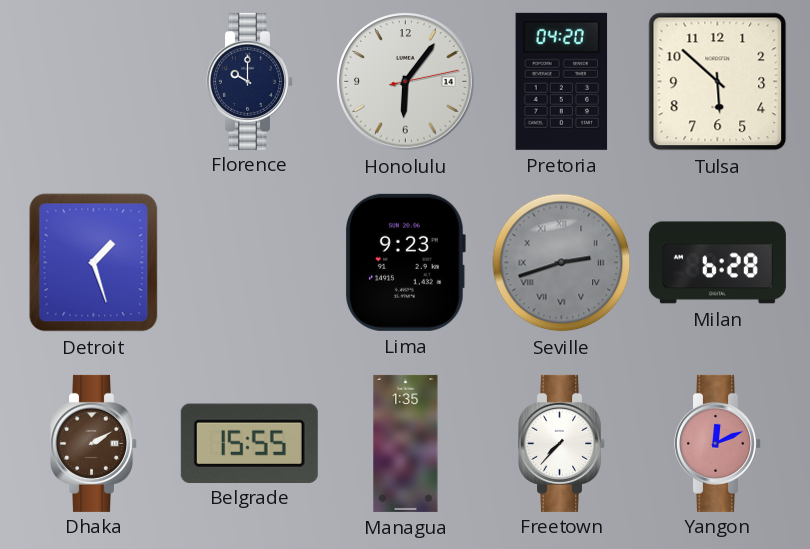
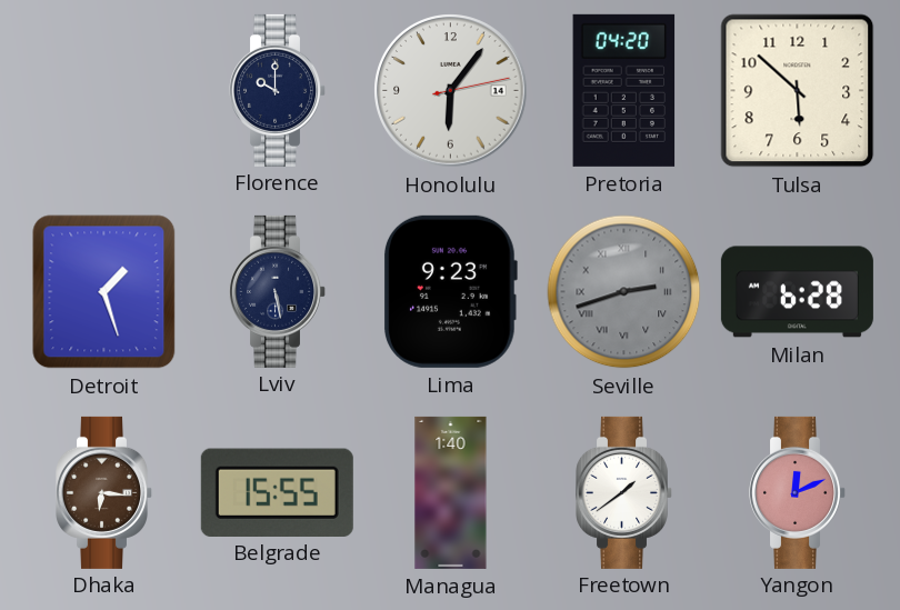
Lviv: none -> 5:28
Dhaka: 2:10 -> 6:16
Managua: 1:35 -> 1:40
Freetown: 7:37 -> 1:39
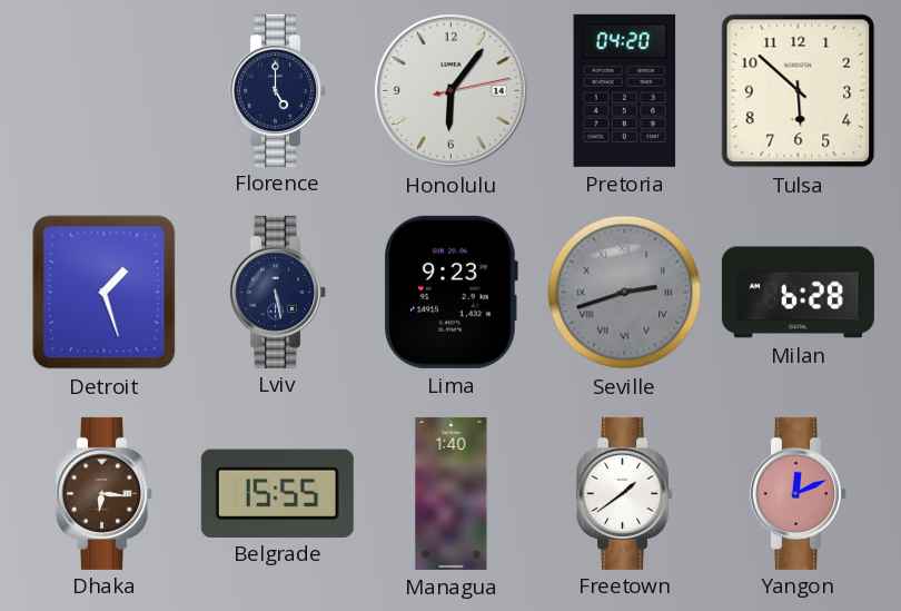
Florence: 10:00 -> 5:00
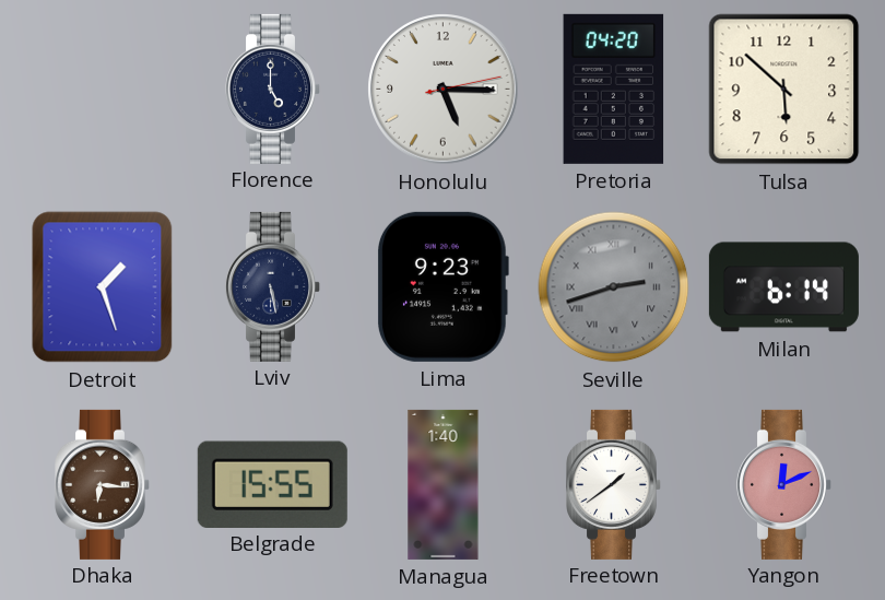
Honolulu: 6:06 -> 5:15
Milan: 6:28 -> 6:14
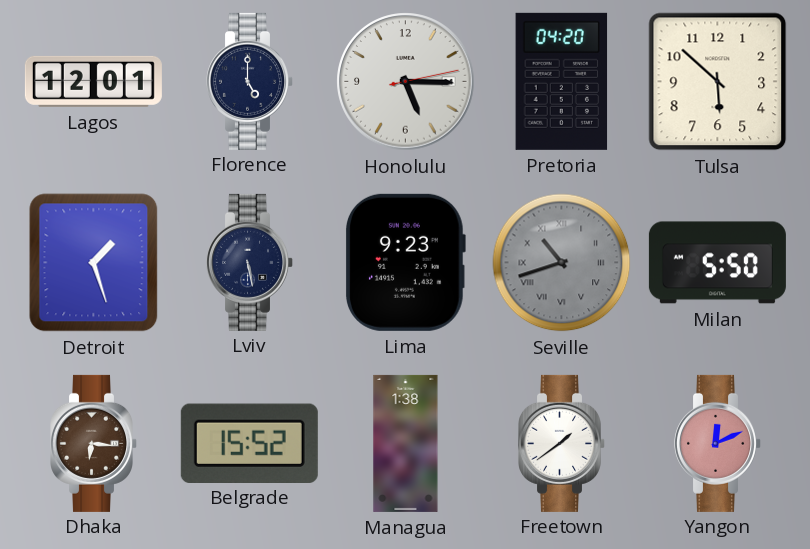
Lagos: none -> 12:01
Seville: 2:42 -> 10:42
Milan: 6:14 -> 5:50
Belgrade: 15:55 -> 15:52
Managua: 1:40 -> 1:38
